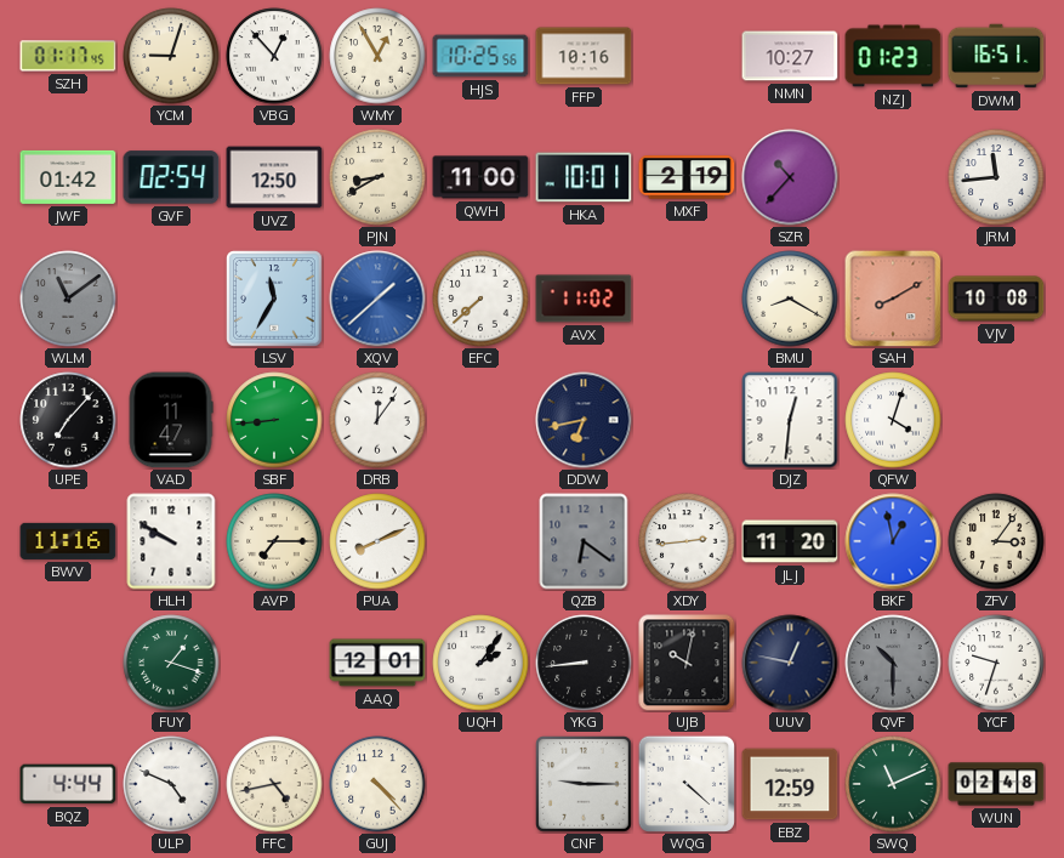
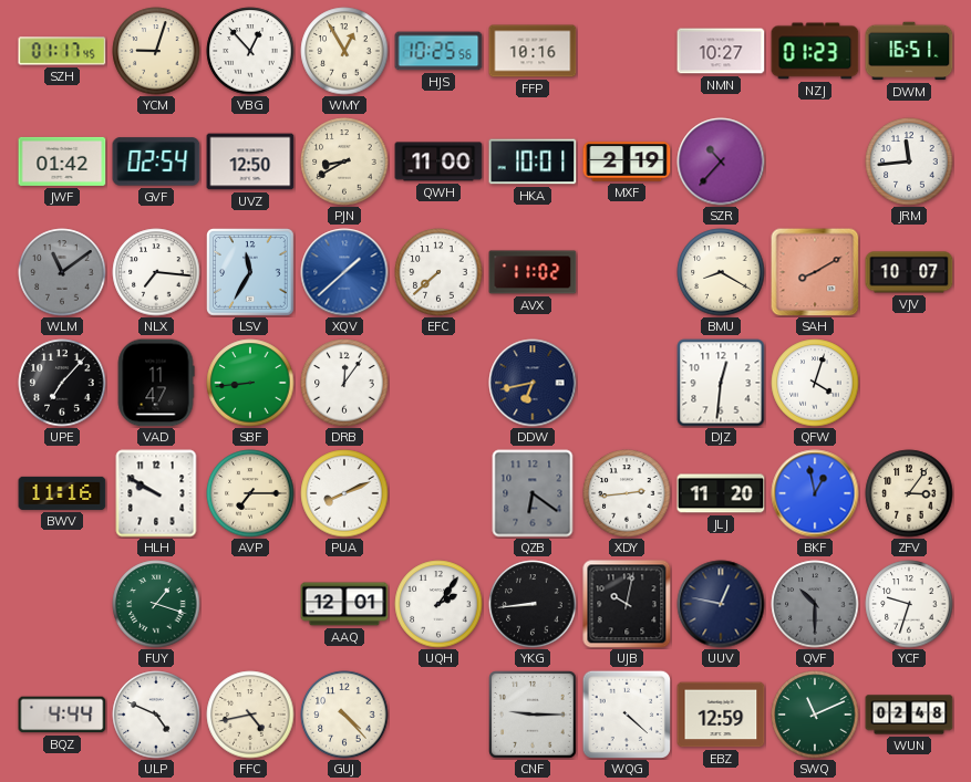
NLX: none -> 7:16
VJV: 10:08 -> 10:07
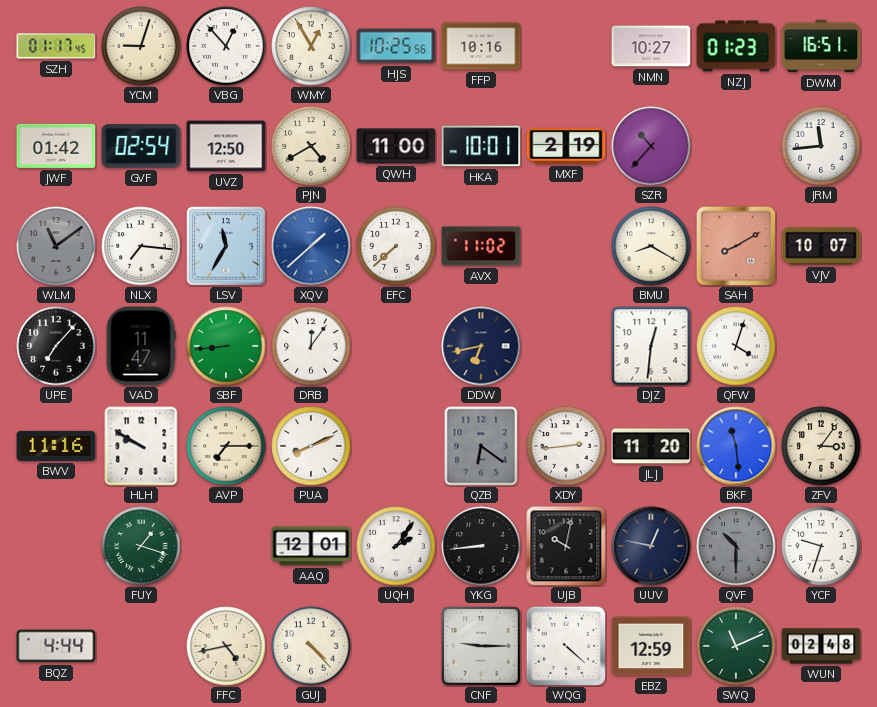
PJN: 8:40 -> 4:40
BKF: 12:58 -> 11:29
ULP: 4:49 -> none
